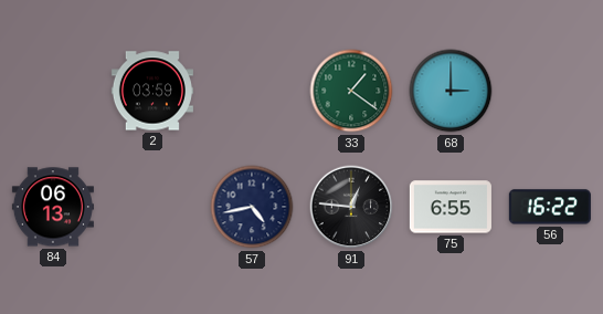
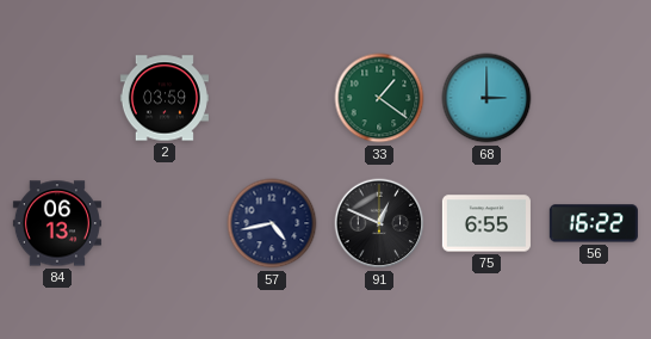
91: 12:46 -> 12:49
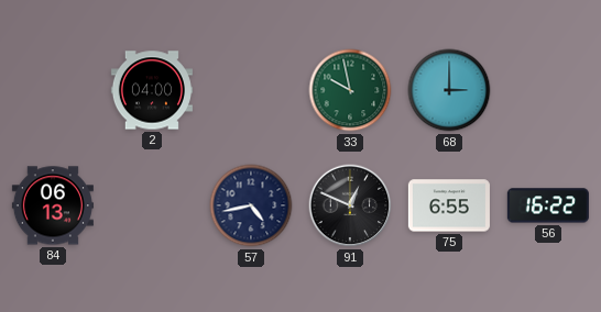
2: 03:59 -> 04:00
33: 1:21 -> 9:58
